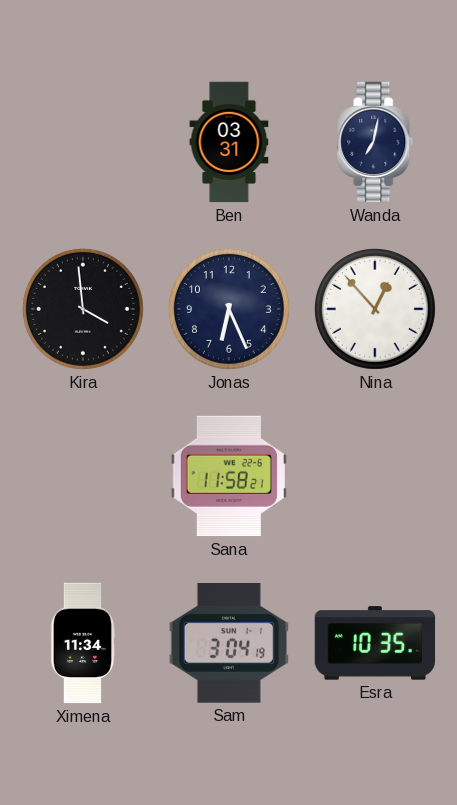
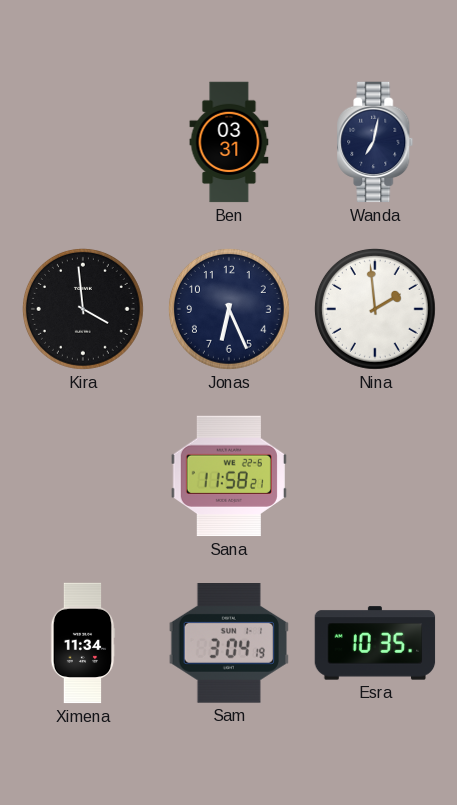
Nina: 12:53 -> 1:59
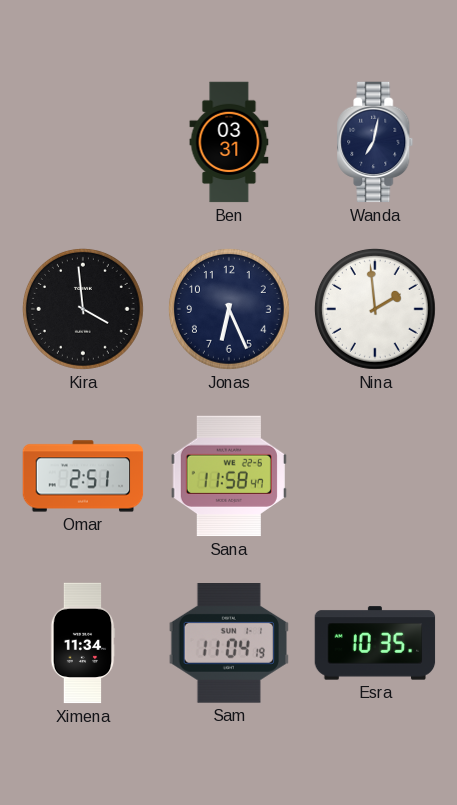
Omar: none -> 2:51
Sana: 11:58:21 -> 11:58:47
Sam: 3:04 -> 11:04
